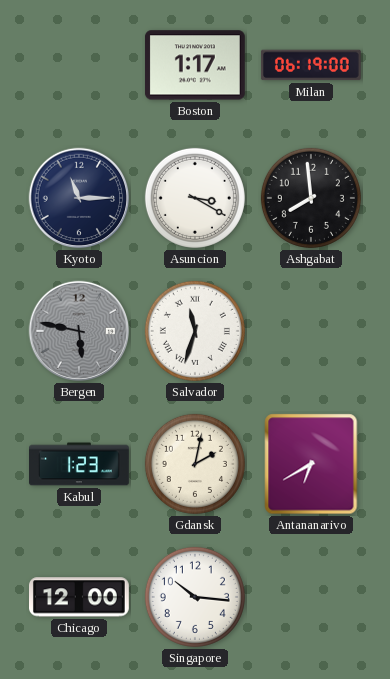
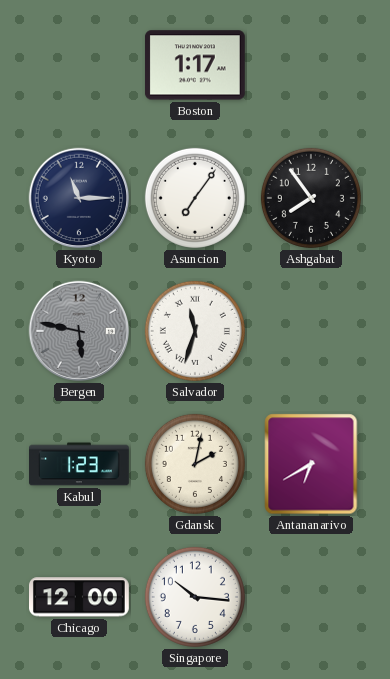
Milan: 06:19 -> none
Asuncion: 3:20 -> 7:06
Ashgabat: 7:59 -> 7:54
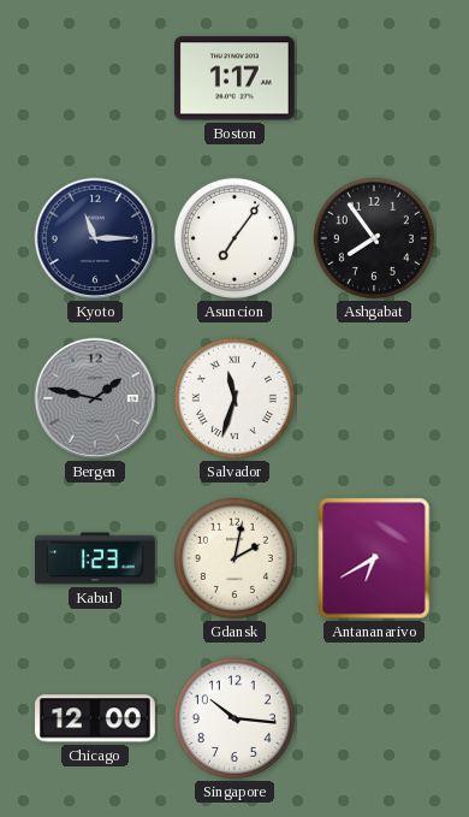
Bergen: 5:47 -> 1:47
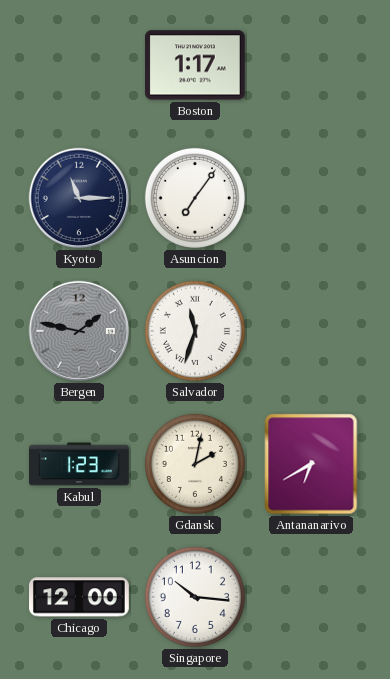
Ashgabat: 7:54 -> none
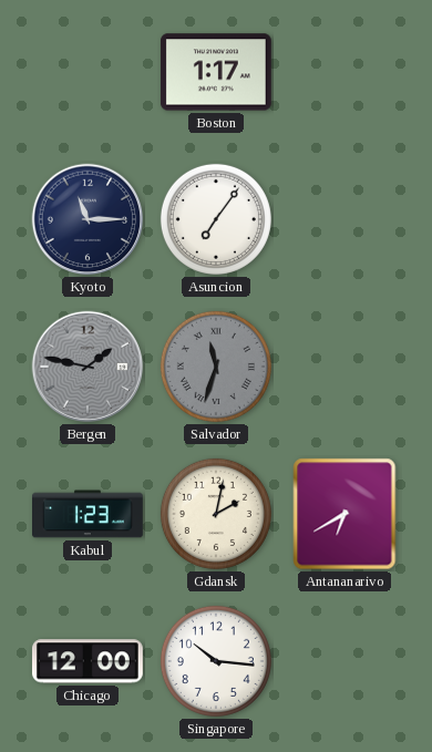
Salvador dial: white -> grey
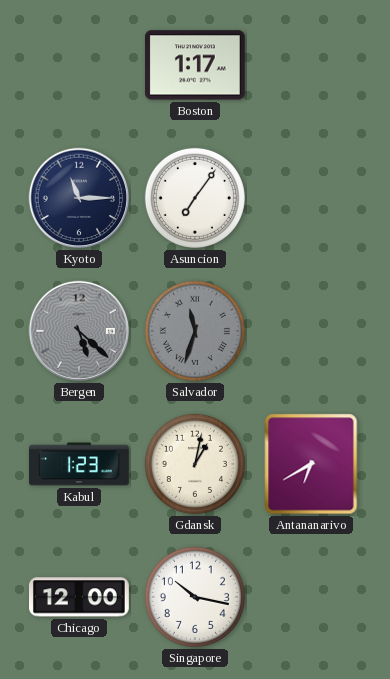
Bergen: 1:47 -> 5:22
Gdansk: 2:02 -> 1:02
Singapore: 10:16 -> 10:17
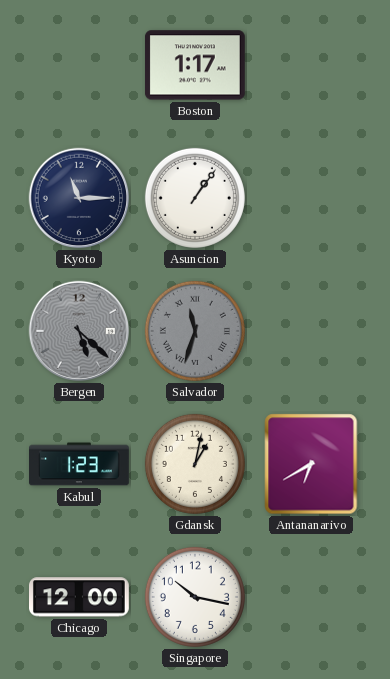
Asuncion: 7:06 -> 1:06
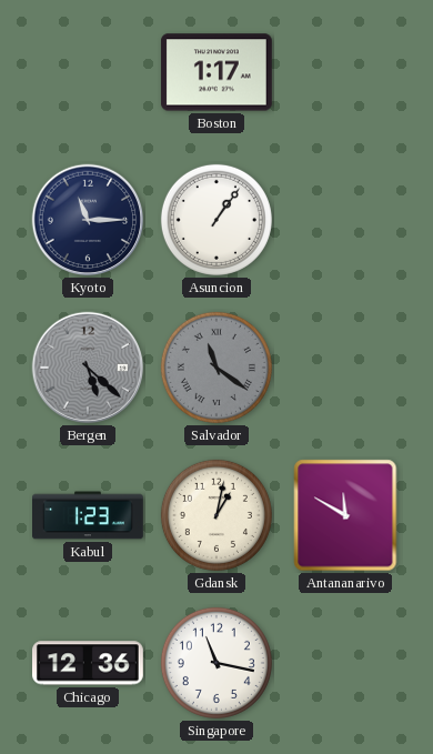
Salvador: 11:33 -> 11:21
Antananarivo: 6:40 -> 11:50
Chicago: 12:00 -> 12:36
Singapore: 10:17 -> 11:17
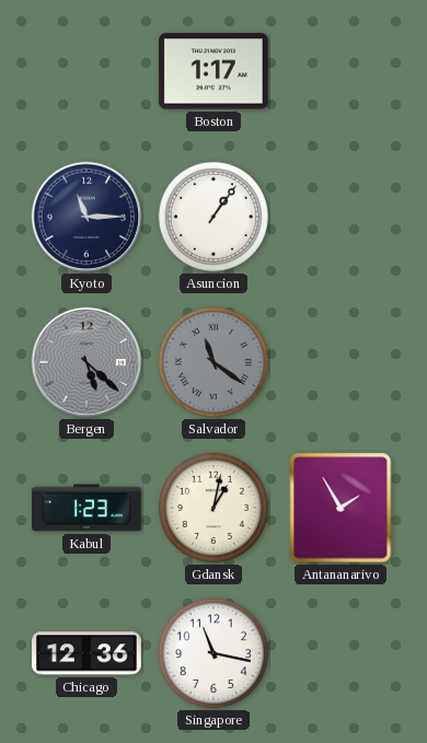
Antananarivo: 11:50 -> 1:55
